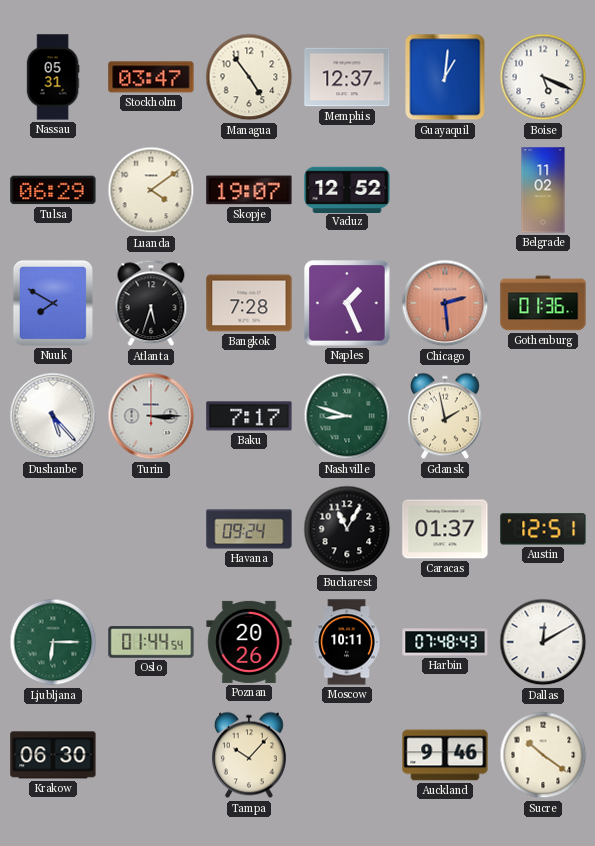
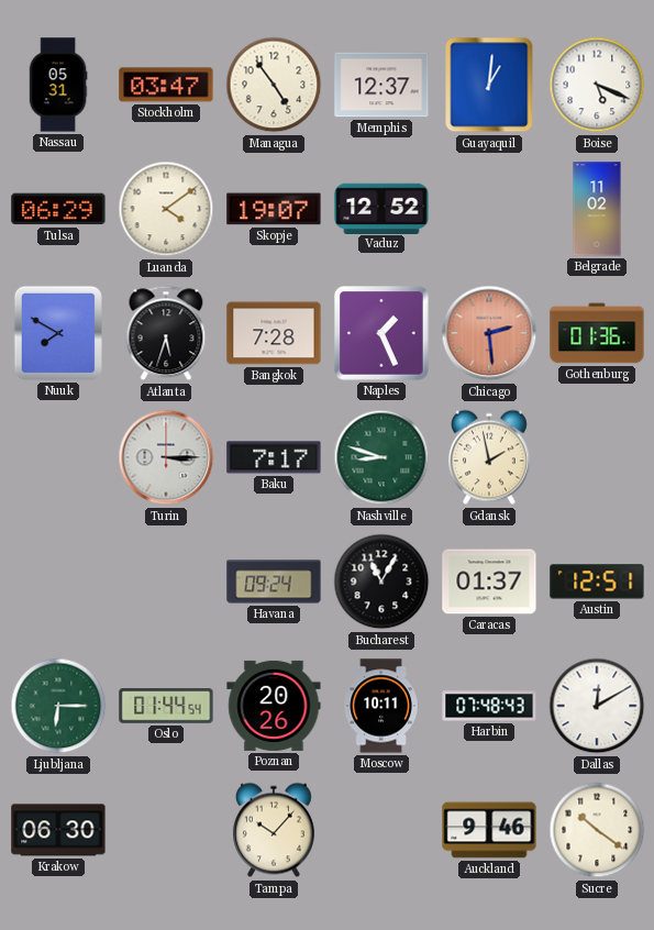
Dushanbe: 5:23 -> none
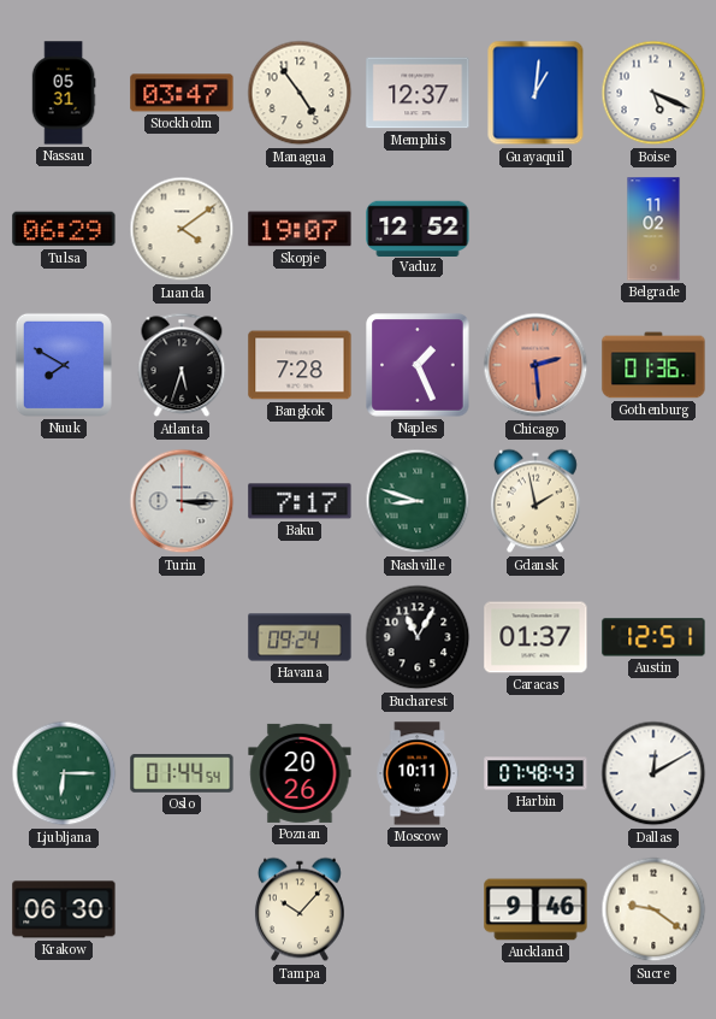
Sucre: 10:21 -> 9:21
